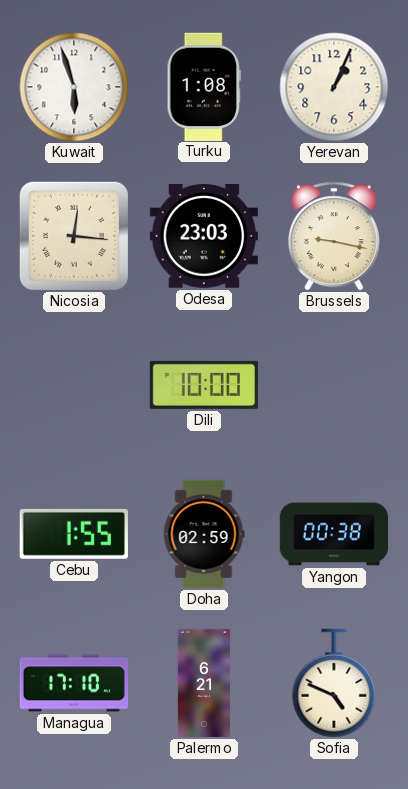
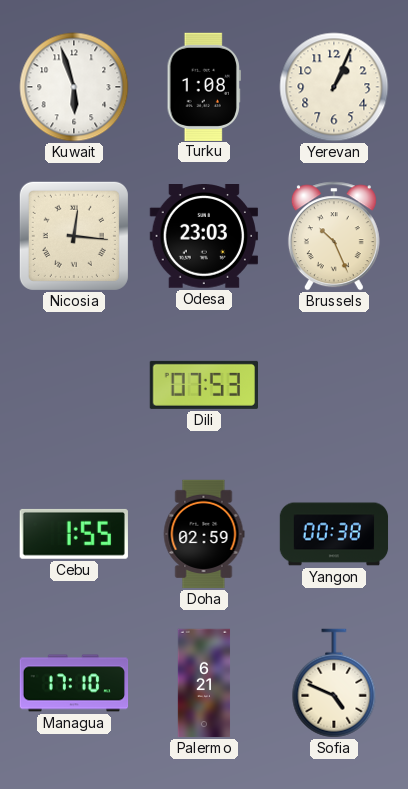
Brussels: 9:17 -> 10:26
Dili: 10:00 -> 07:53
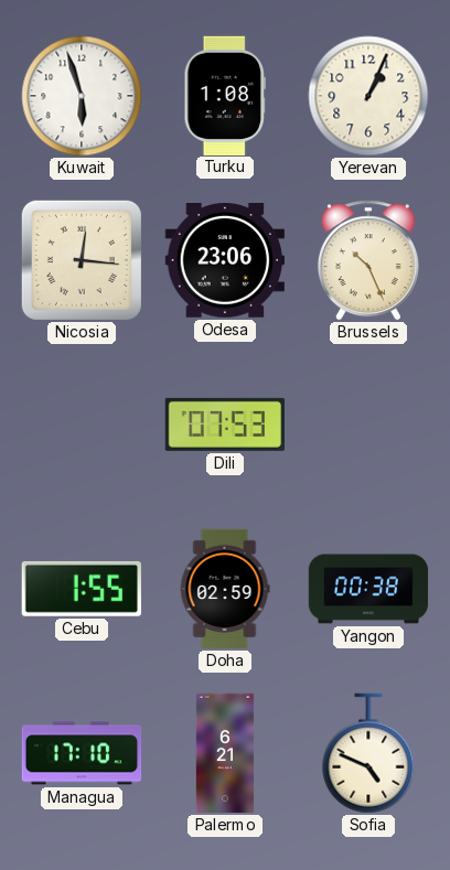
Odesa: 23:03 -> 23:06
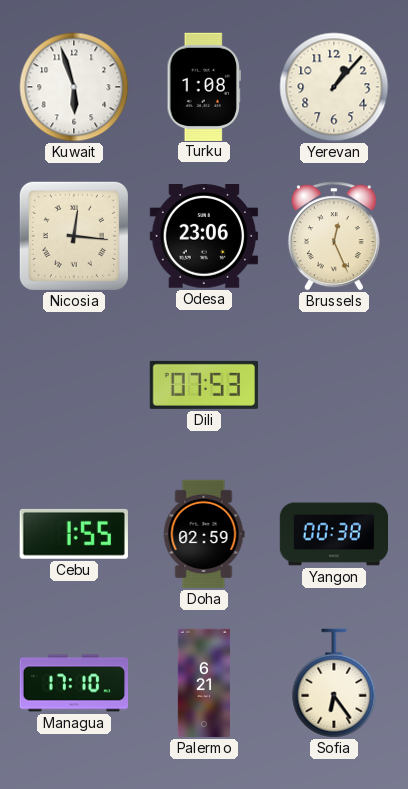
Yerevan: 1:04 -> 1:07
Brussels: 10:26 -> 12:26
Sofia: 4:49 -> 6:24
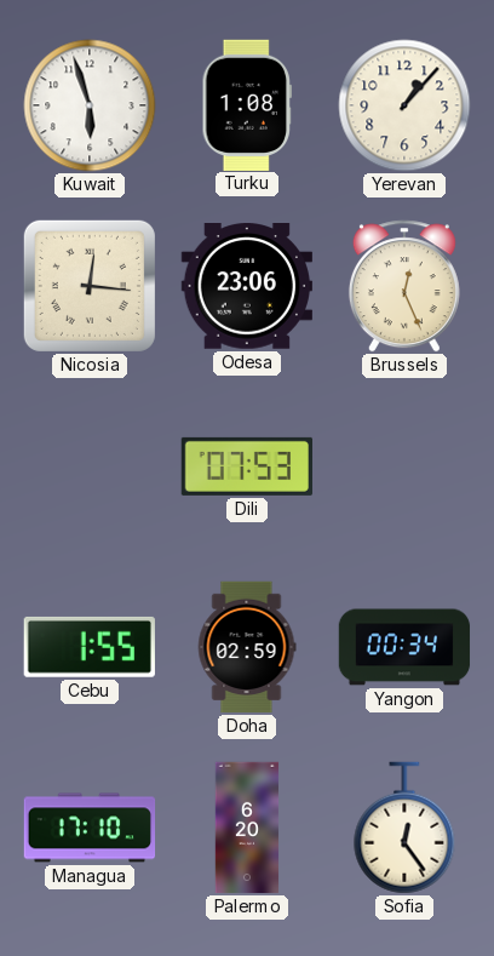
Yangon: 00:38 -> 00:34
Palermo: 6:21 -> 6:20
Sofia: 6:24 -> 12:24
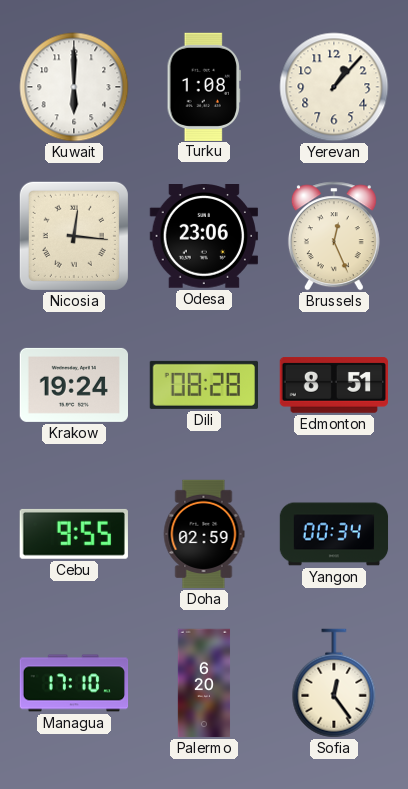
Kuwait: 5:57 -> 6:00
Krakow: none -> 19:24
Dili: 07:53 -> 08:28
Edmonton: none -> 8:51
Cebu: 1:55 -> 9:55
